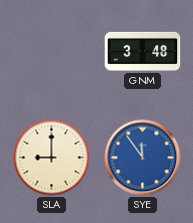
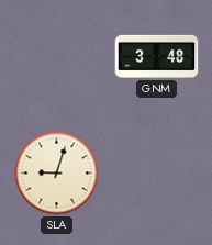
SLA: 9:00 -> 9:03
SYE: 11:54 -> none
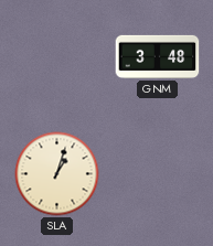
SLA: 9:03 -> 1:03
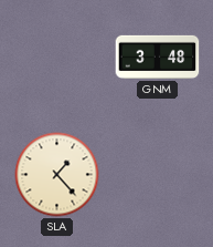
SLA: 1:03 -> 1:23
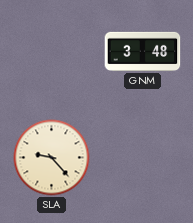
SLA: 1:23 -> 9:23
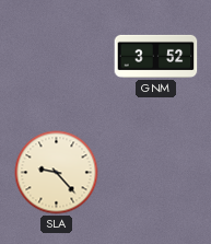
GNM: 3:48 -> 3:52
